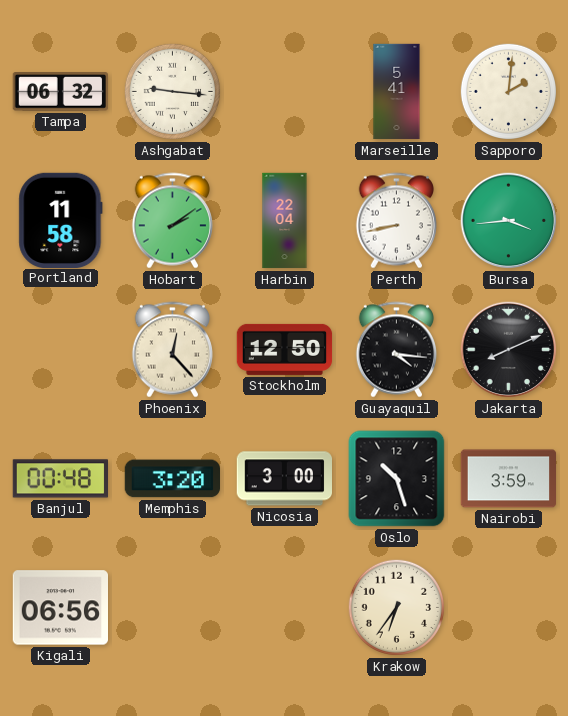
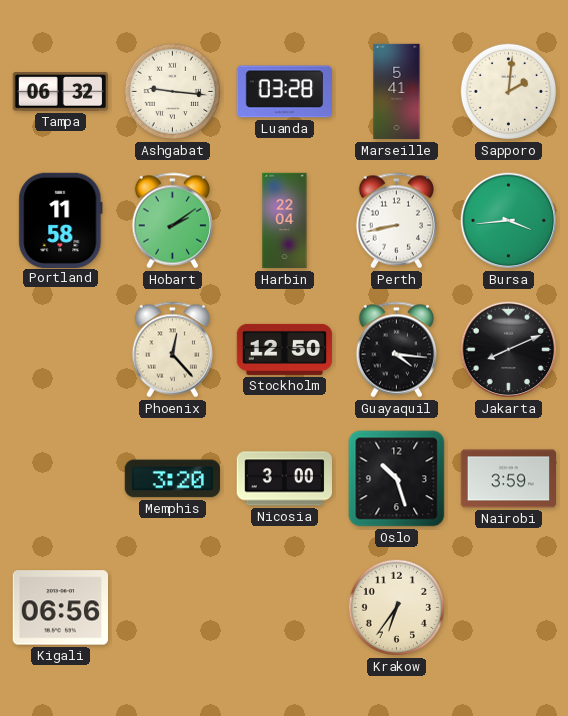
Luanda: none -> 03:28
Banjul: 00:48 -> none
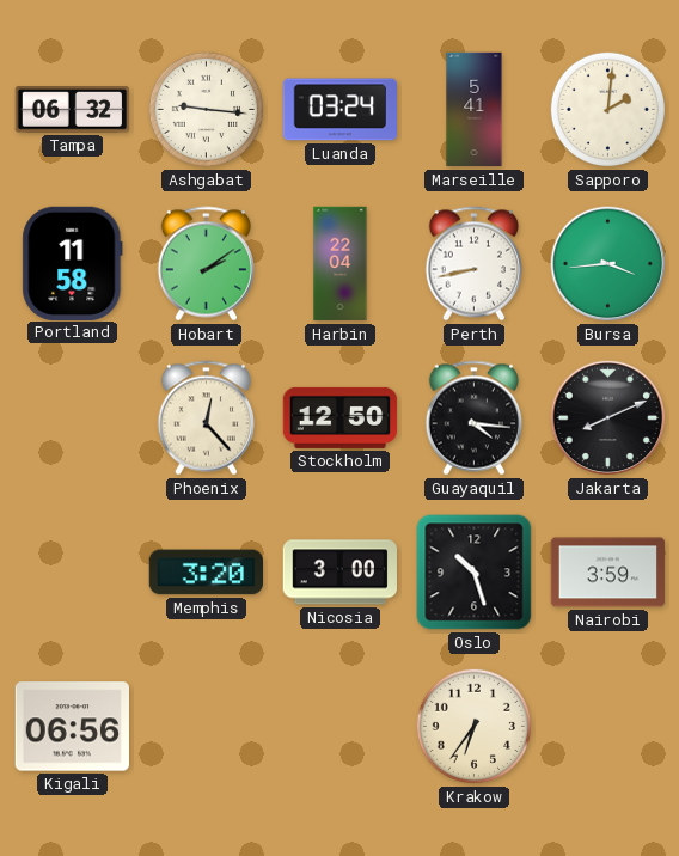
Luanda: 03:28 -> 03:24
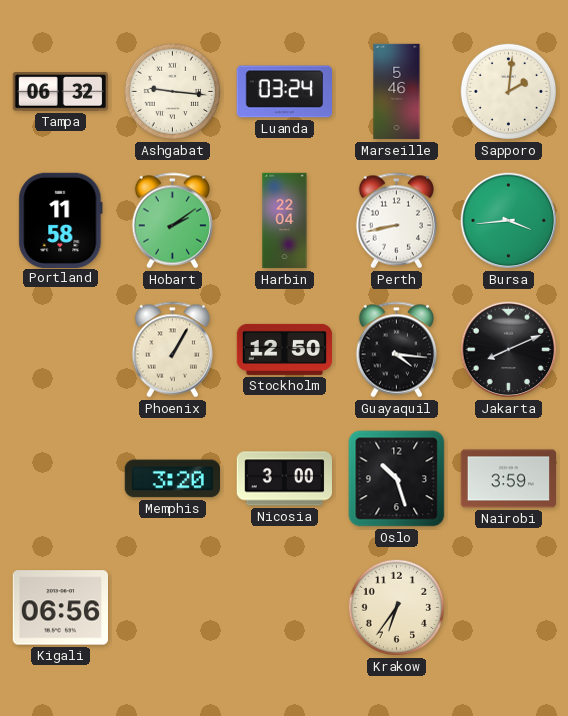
Marseille: 5:41 -> 5:46
Phoenix: 12:23 -> 1:05
